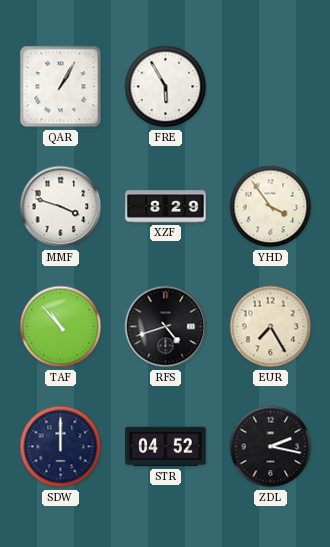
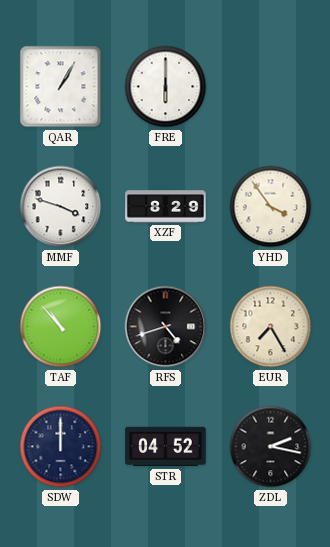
FRE: 5:55 -> 6:00
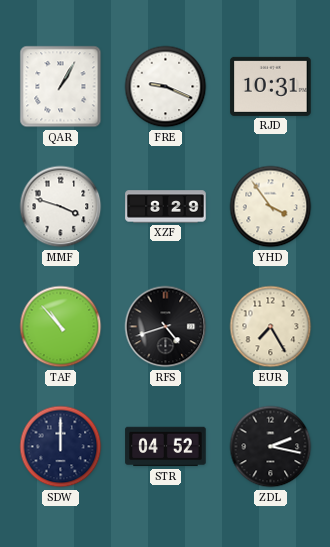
FRE: 6:00 -> 9:19
RJD: none -> 10:31
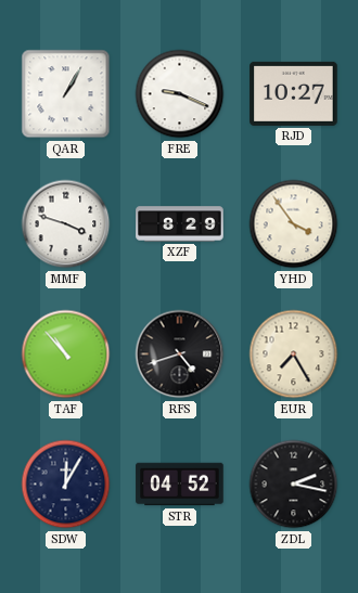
RJD: 10:31 -> 10:27
SDW: 12:00 -> 12:05
